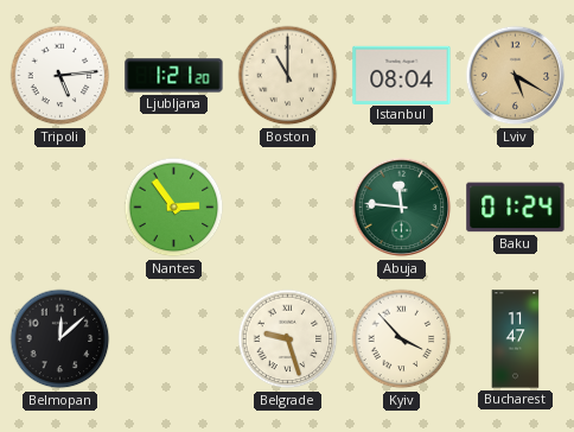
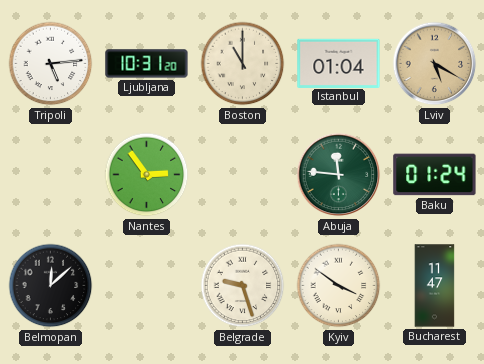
Ljubljana: 1:21 -> 10:31
Istanbul: 08:04 -> 01:04
Kyiv: 3:53 -> 3:51
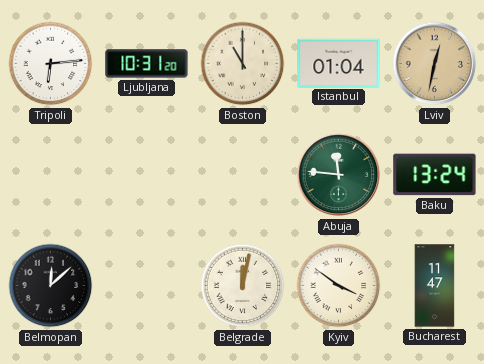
Tripoli: 5:14 -> 6:14
Lviv: 5:20 -> 12:32
Nantes: 2:54 -> none
Baku: 01:24 -> 13:24
Belgrade: 9:27 -> 12:02
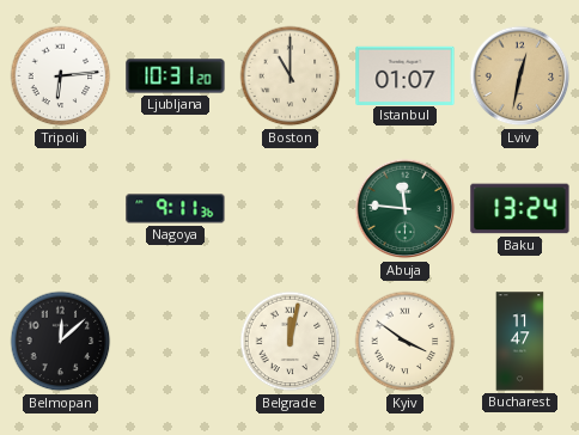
Istanbul: 01:04 -> 01:07
Nagoya: none -> 9:11
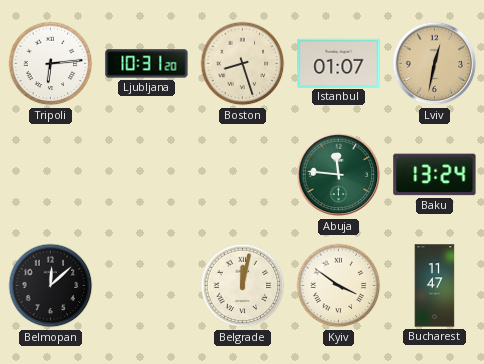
Boston: 11:00 -> 8:27
Nagoya: 9:11 -> none
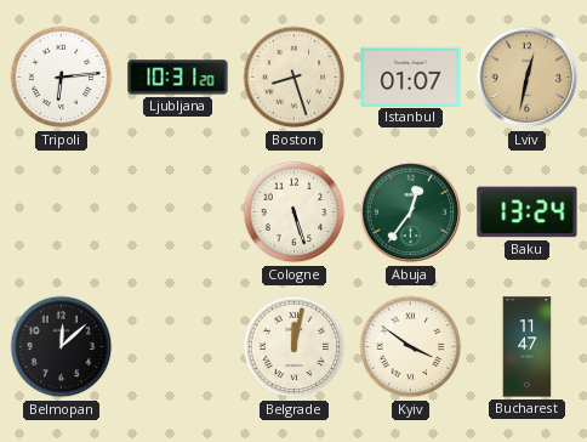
Cologne: none -> 5:27
Abuja: 11:46 -> 12:36
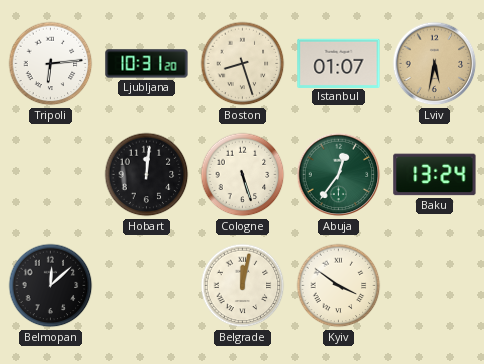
Lviv: 12:32 -> 5:32
Hobart: none -> 12:01
Bucharest: 11:47 -> none
